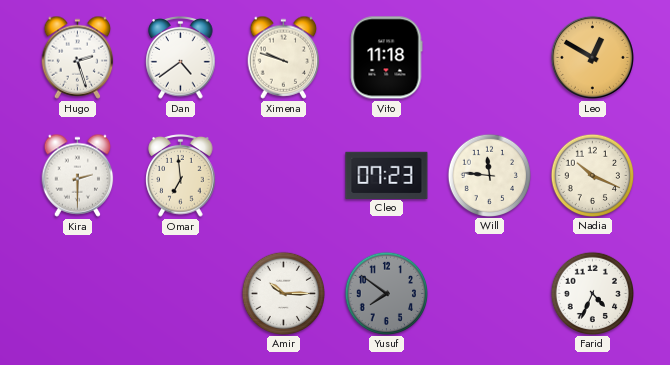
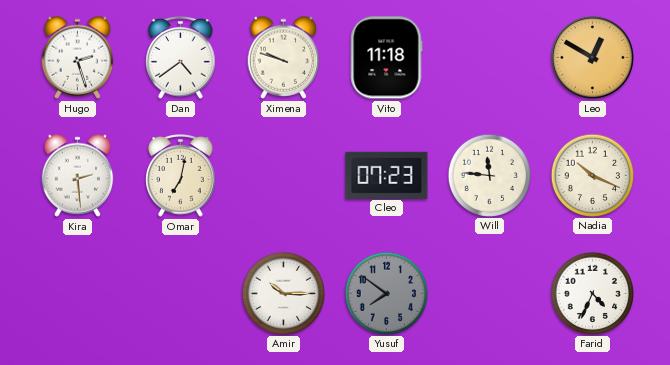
Kira: 2:30 -> 2:29
Omar: 6:59 -> 7:02
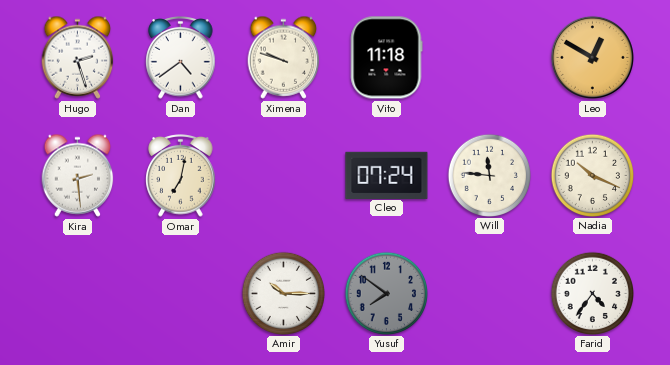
Cleo: 07:23 -> 07:24
Farid: 4:34 -> 4:36
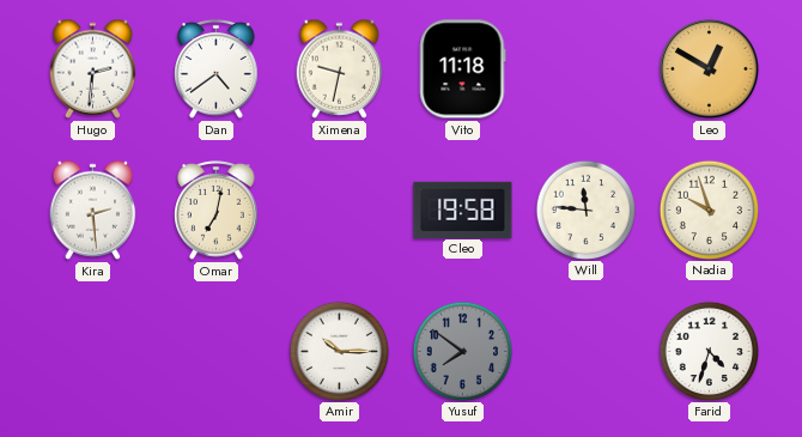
Hugo: 2:27 -> 2:31
Ximena: 9:48 -> 9:32
Cleo: 07:24 -> 19:58
Nadia: 10:19 -> 9:57
Farid: 4:36 -> 4:33
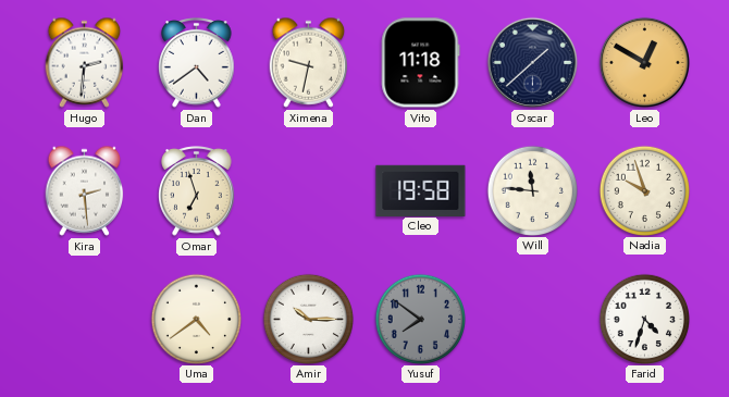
Oscar: none -> 1:38
Omar: 7:02 -> 6:57
Uma: none -> 4:39
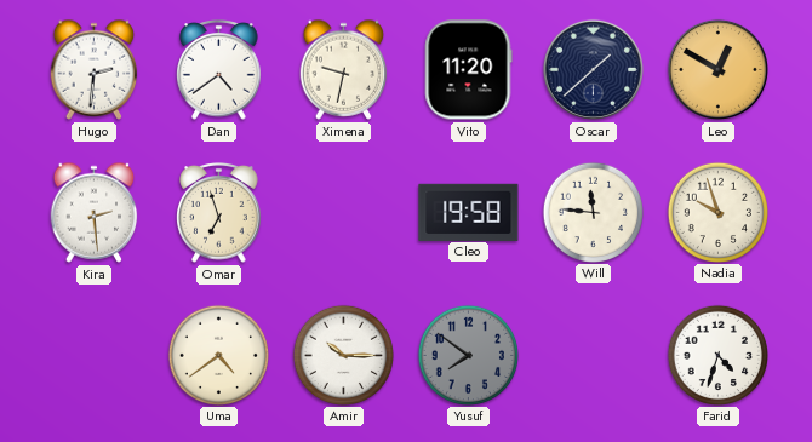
Vito: 11:18 -> 11:20
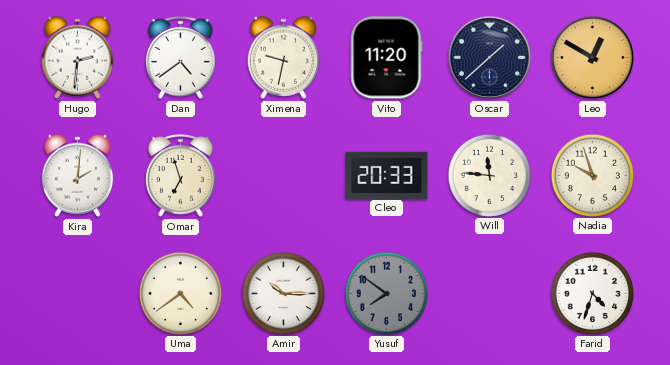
Kira: 2:29 -> 2:01
Cleo: 19:58 -> 20:33
